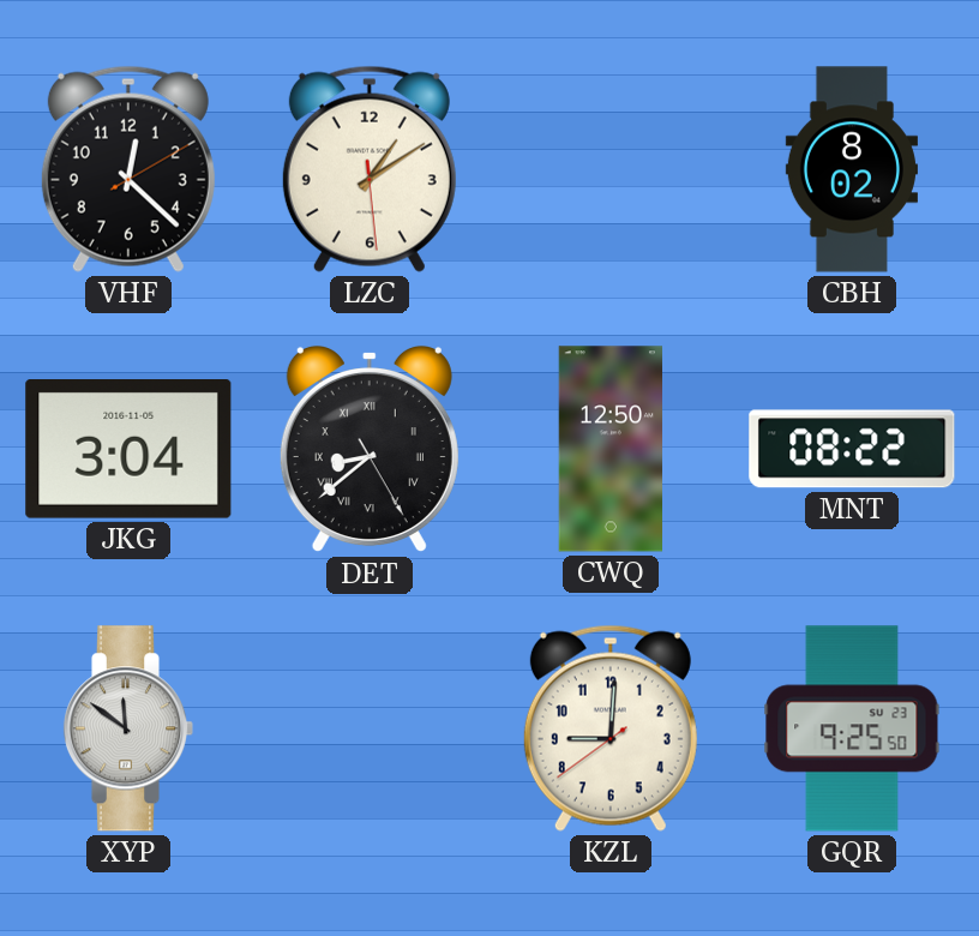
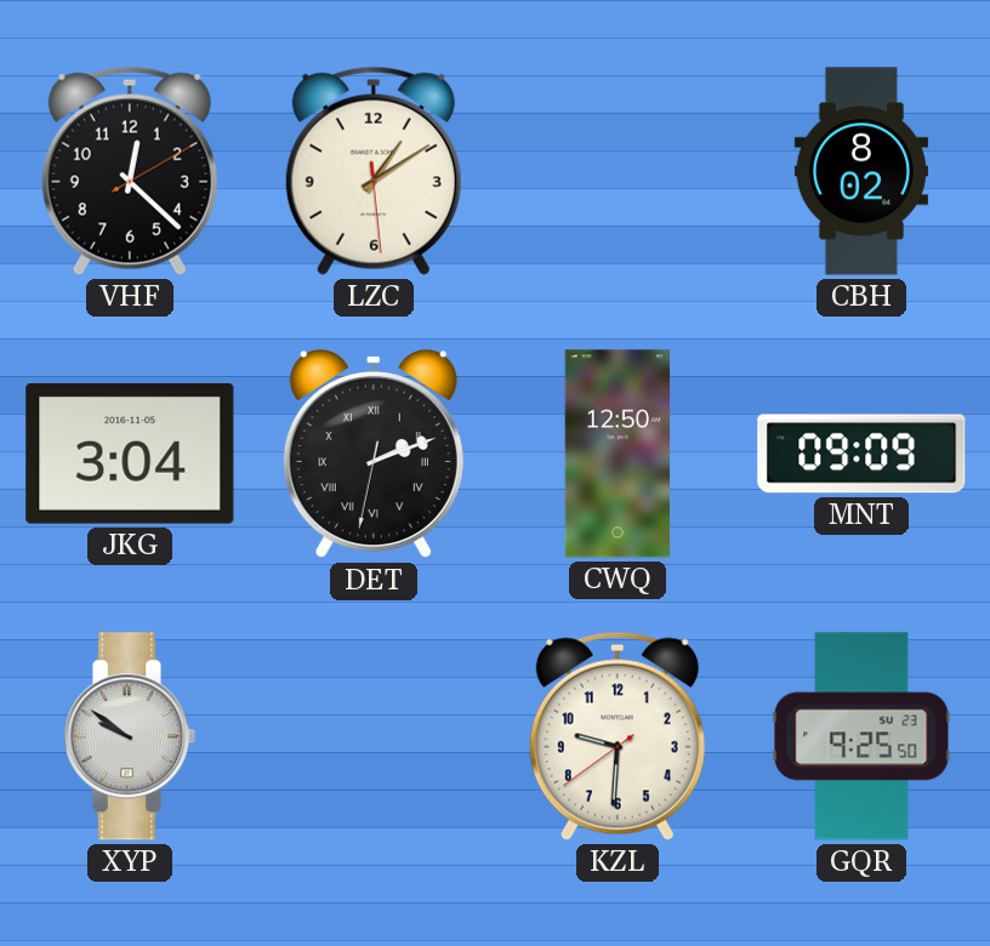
DET: 8:38 -> 2:11
MNT: 08:22 -> 09:09
XYP: 11:51 -> 9:51
KZL: 9:00 -> 9:30
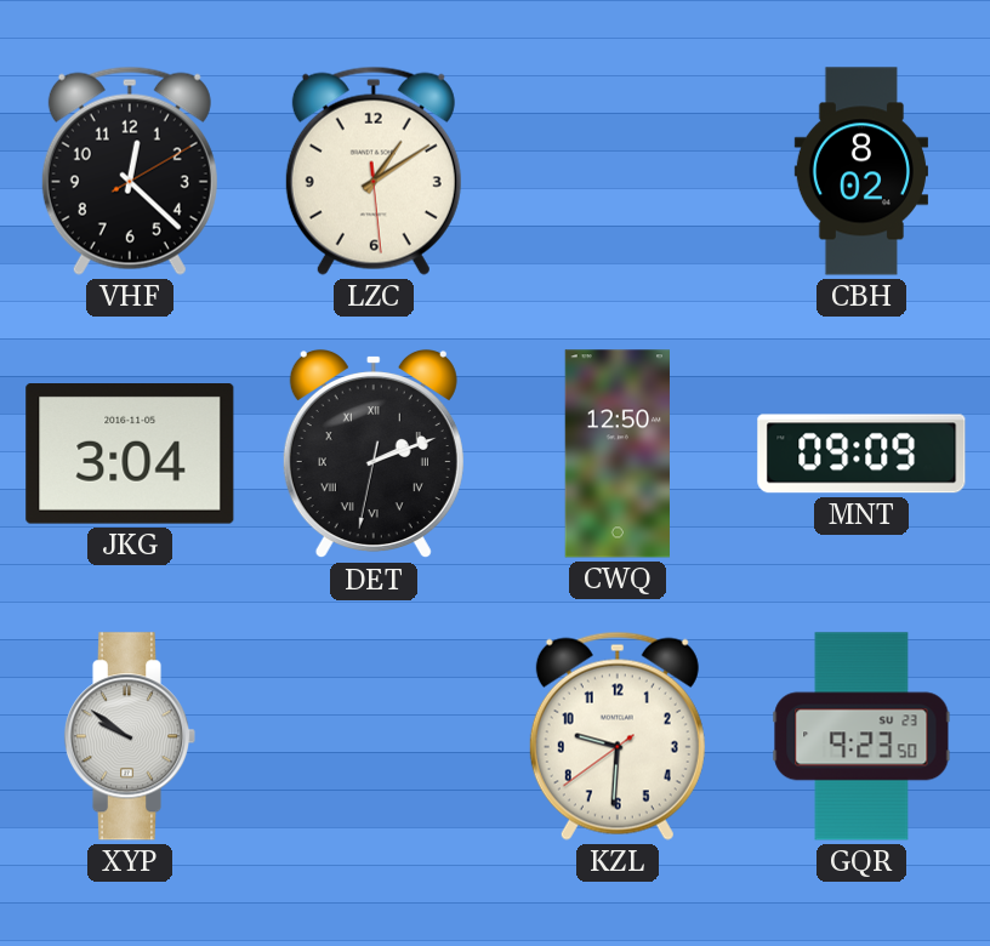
GQR: 9:25 -> 9:23
